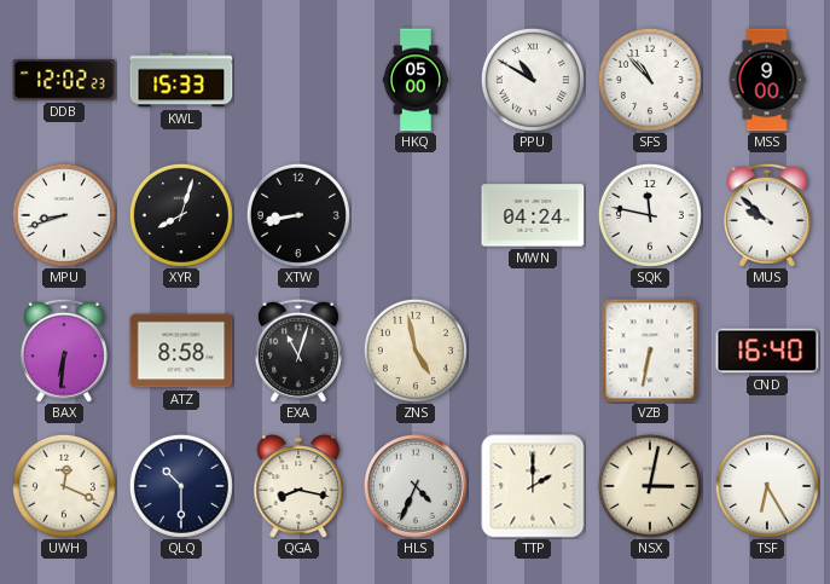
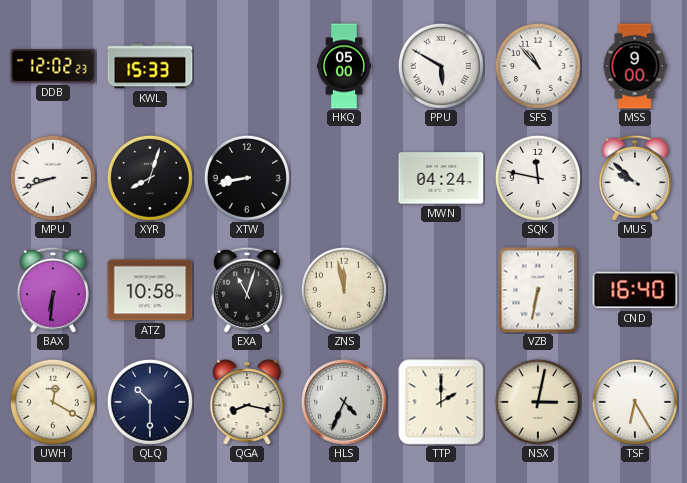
PPU: 10:50 -> 5:50
ATZ: 8:58 -> 10:58
ZNS: 4:58 -> 11:58
UWH: 12:19 -> 12:20
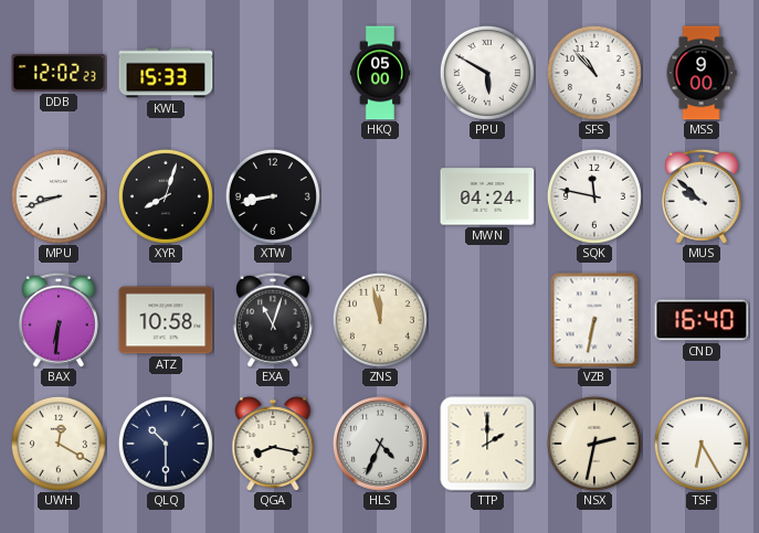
NSX: 3:02 -> 2:32
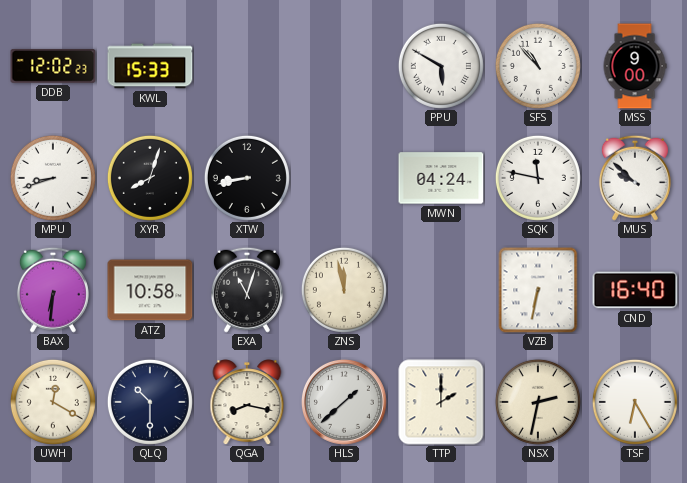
HKQ: 05:00 -> none
HLS: 4:34 -> 1:38
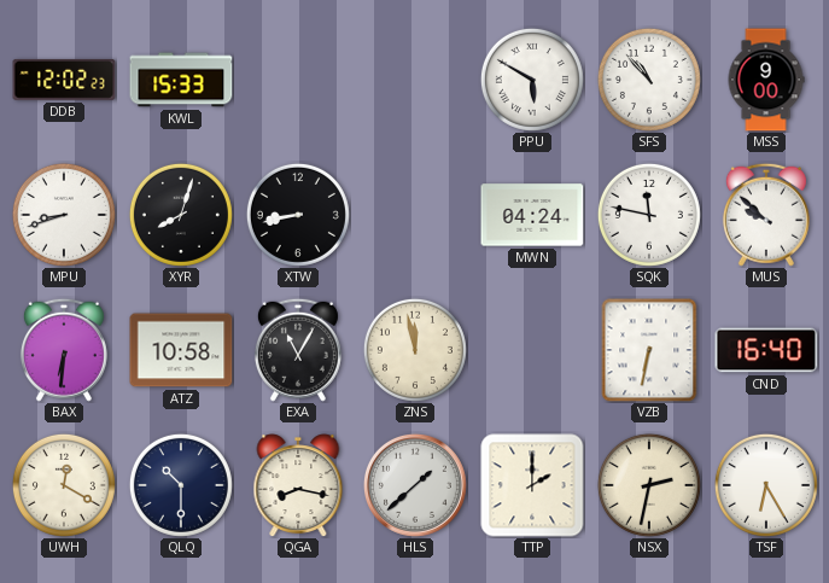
EXA: 11:03 -> 11:05
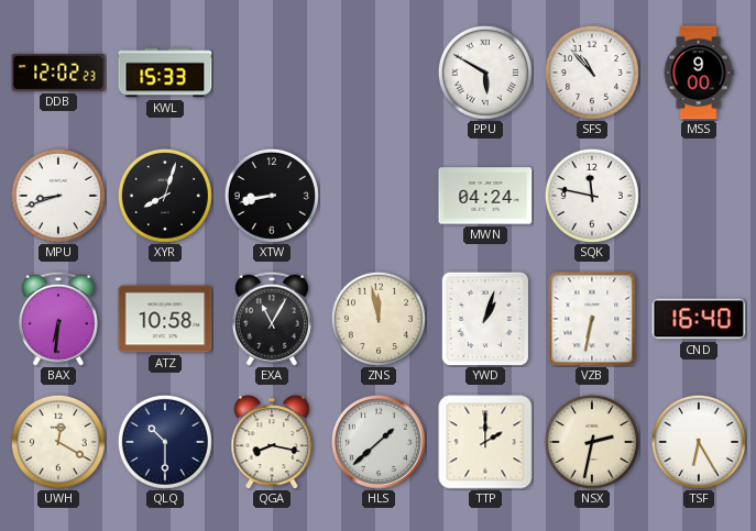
MUS: 9:52 -> none
YWD: none -> 1:03
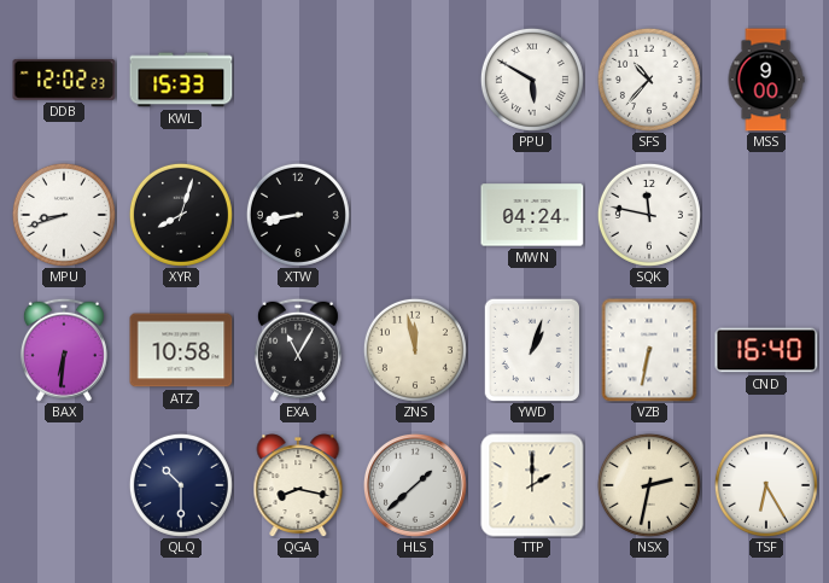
SFS: 10:53 -> 10:37
UWH: 12:20 -> none
